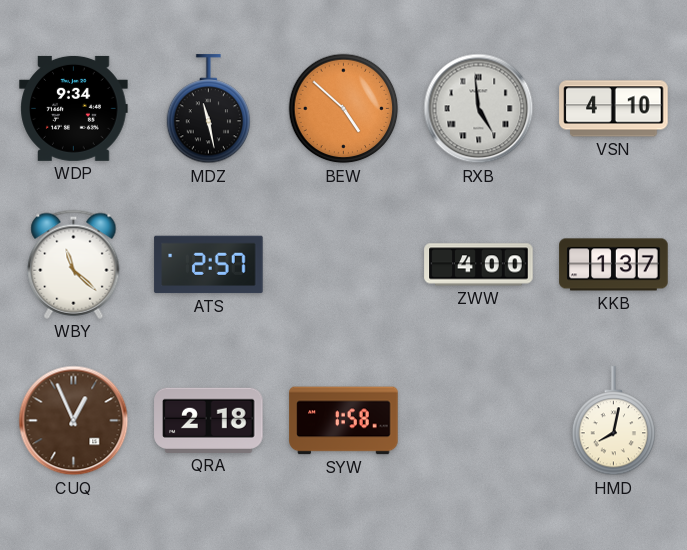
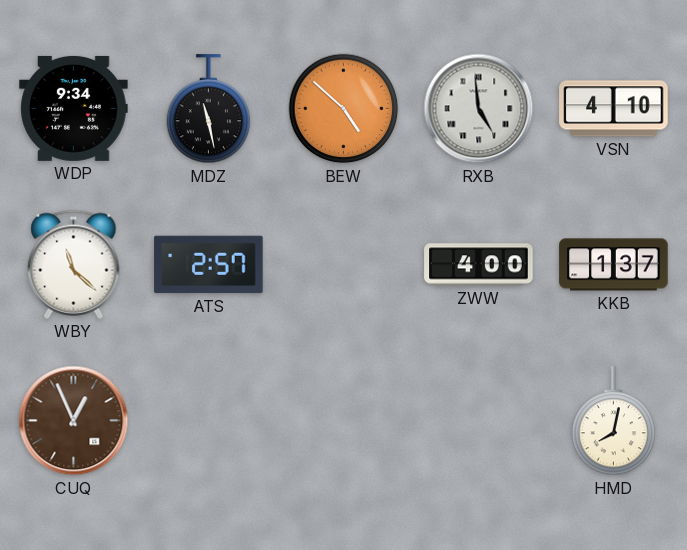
QRA: 2:18 -> none
SYW: 1:58 -> none
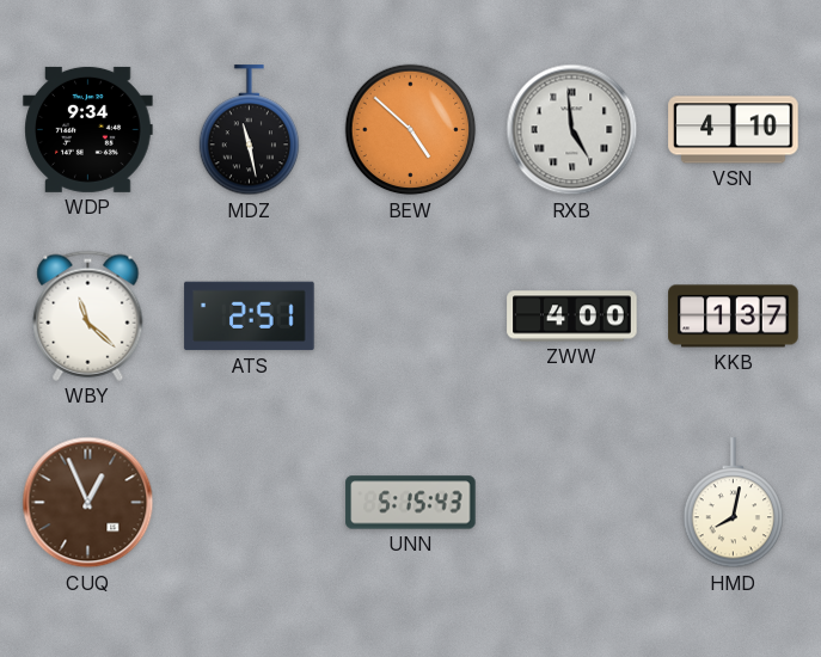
ATS: 2:57 -> 2:51
UNN: none -> 5:15
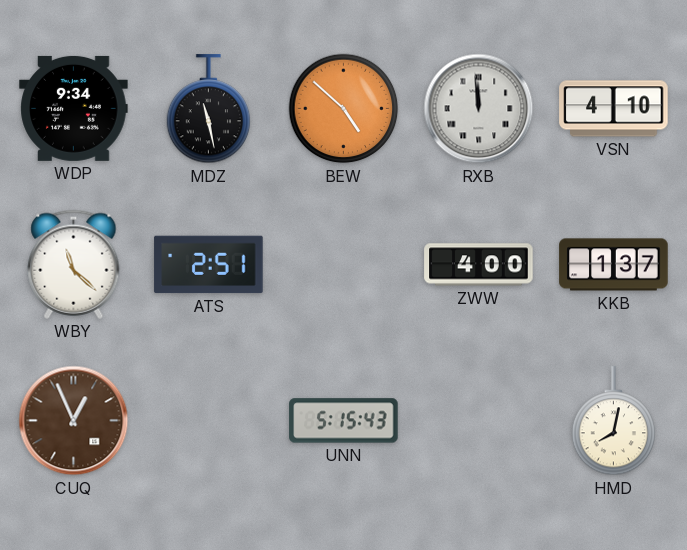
RXB: 4:59 -> 11:59
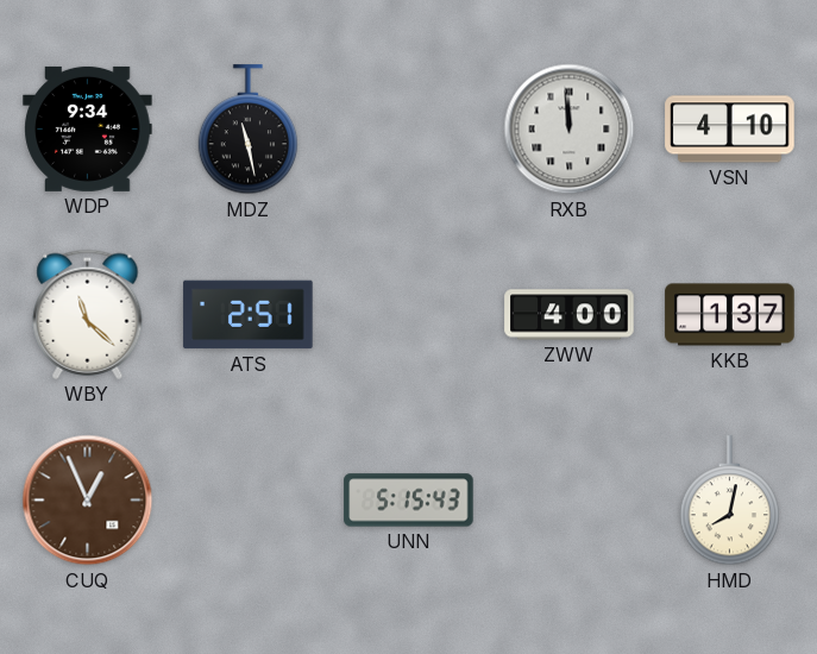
BEW: 4:52 -> none
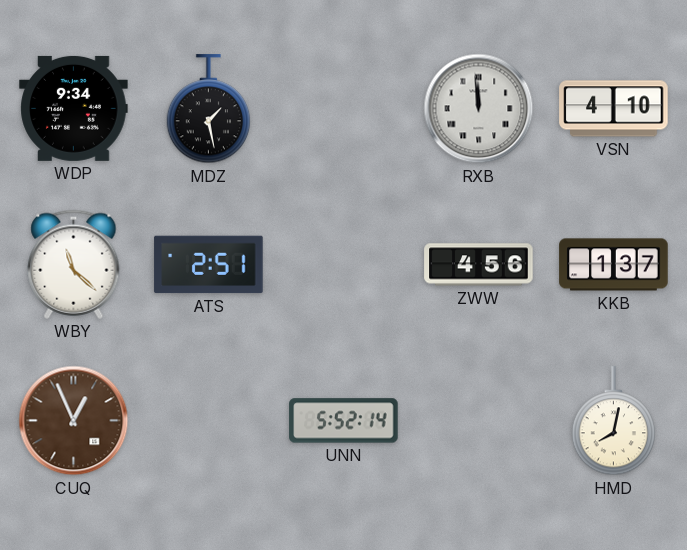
MDZ: 11:28 -> 1:28
ZWW: 4:00 -> 4:56
UNN: 5:15 -> 5:52
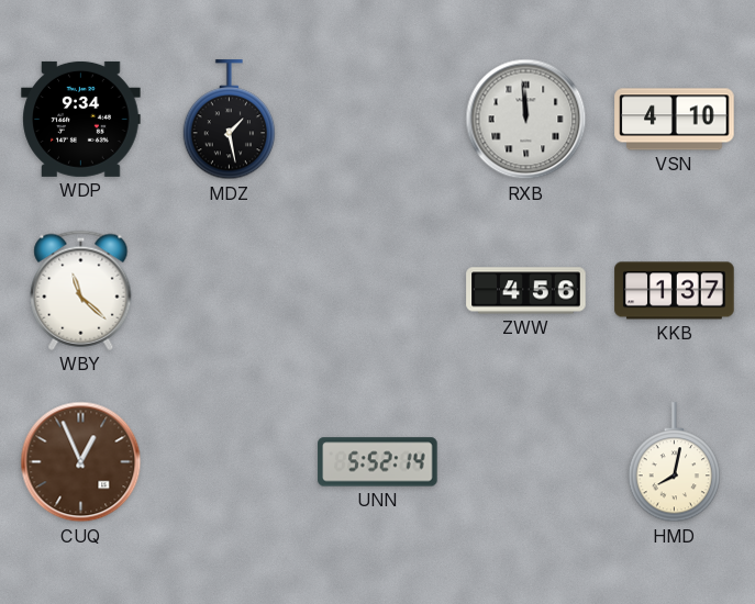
ATS: 2:51 -> none
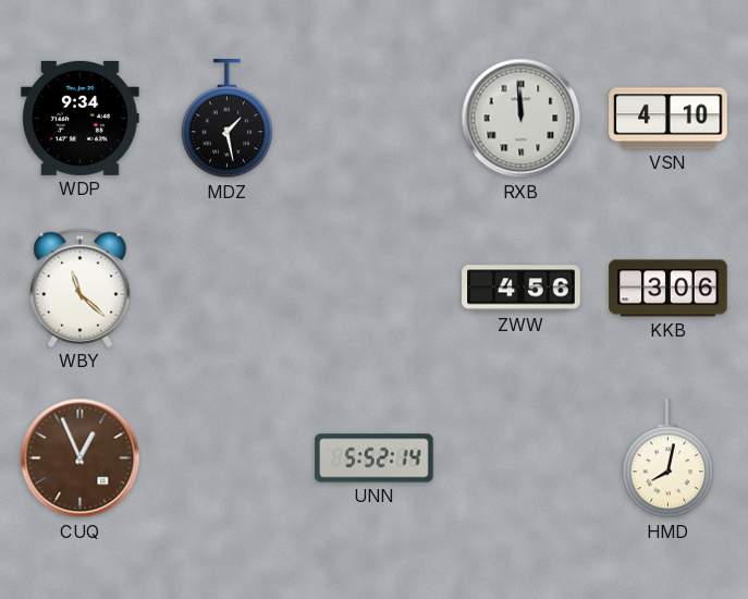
KKB: 1:37 -> 3:06
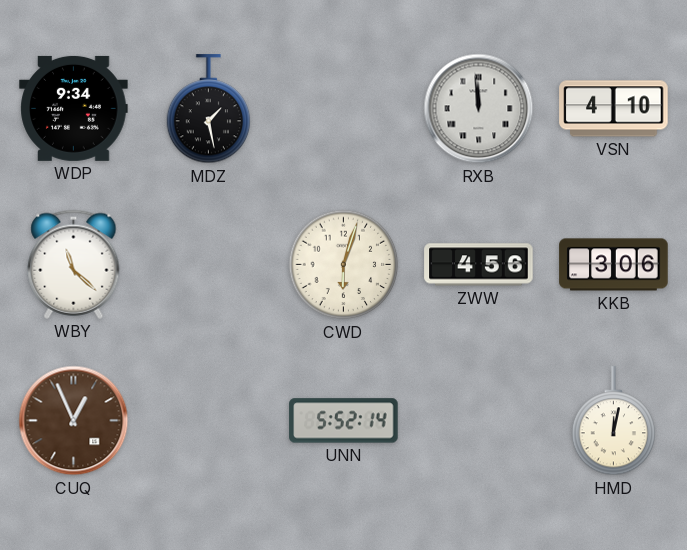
CWD: none -> 6:03
HMD: 8:02 -> 12:02
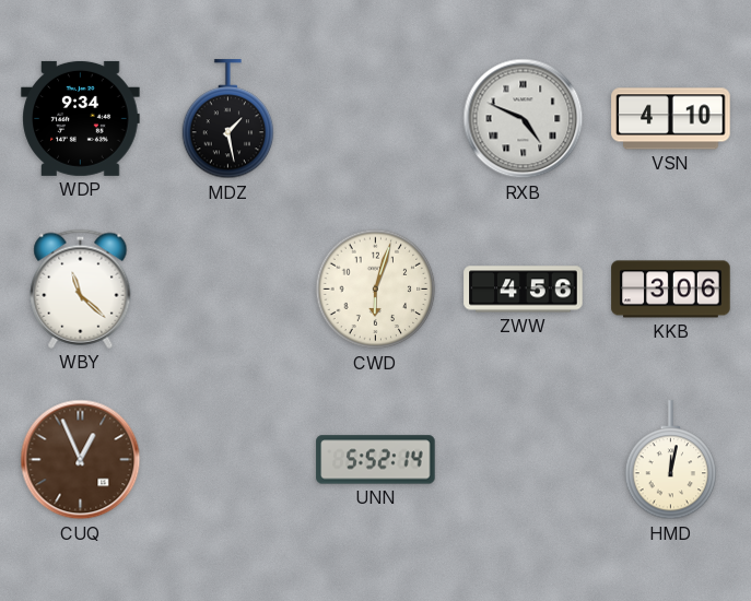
RXB: 11:59 -> 4:49
